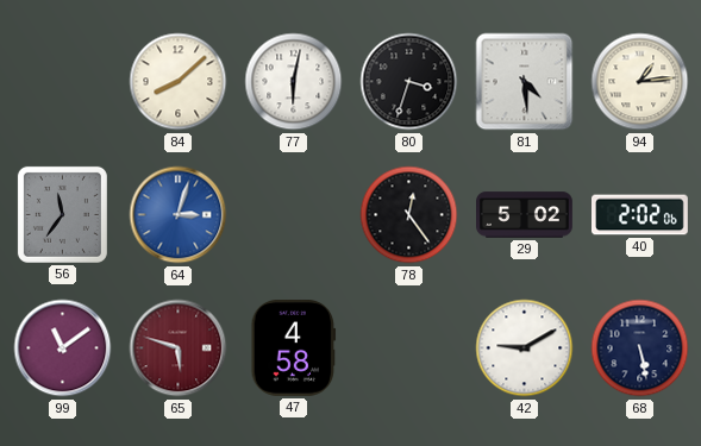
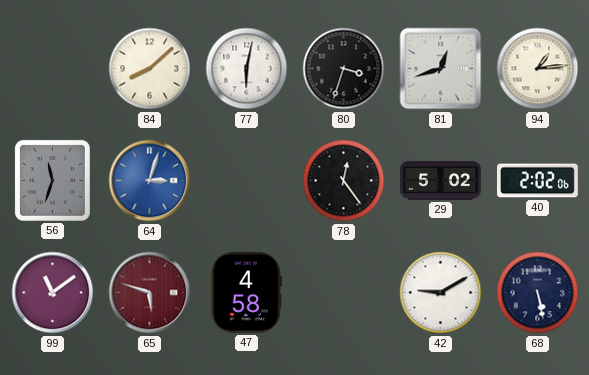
81: 4:29 -> 12:42
56: 11:36 -> 11:33
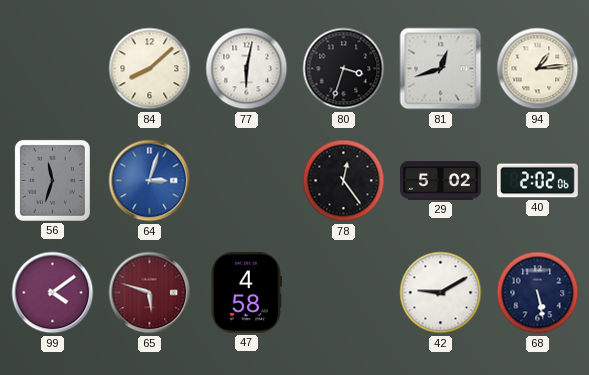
99: 11:09 -> 4:09
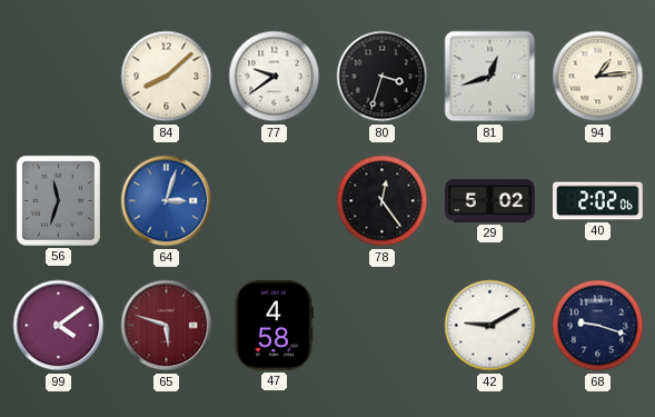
77: 6:02 -> 9:39
68: 5:28 -> 9:18
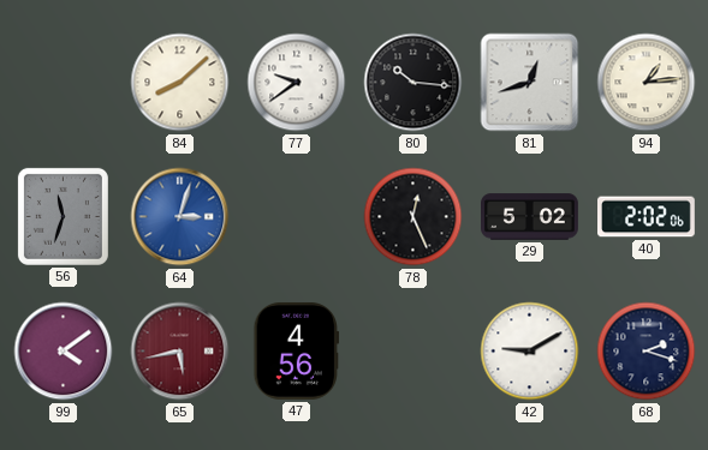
80: 3:33 -> 10:16
78: 12:24 -> 12:26
65: 5:48 -> 5:43
47: 4:58 -> 4:56
68: 9:18 -> 2:18
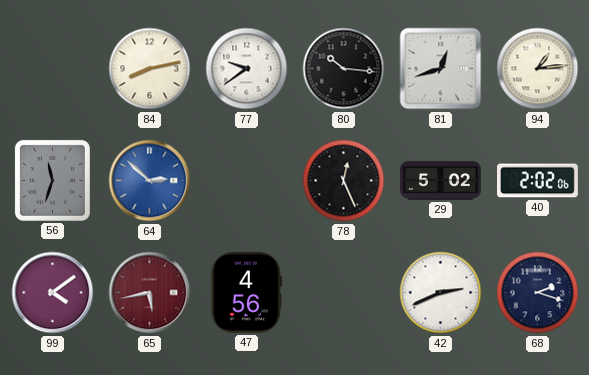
84: 8:08 -> 8:13
64: 3:03 -> 2:52
42: 9:10 -> 2:41
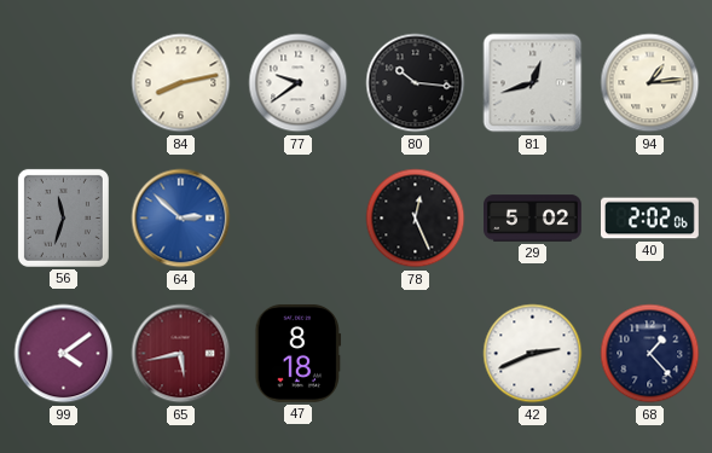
47: 4:56 -> 8:18
68: 2:18 -> 1:23
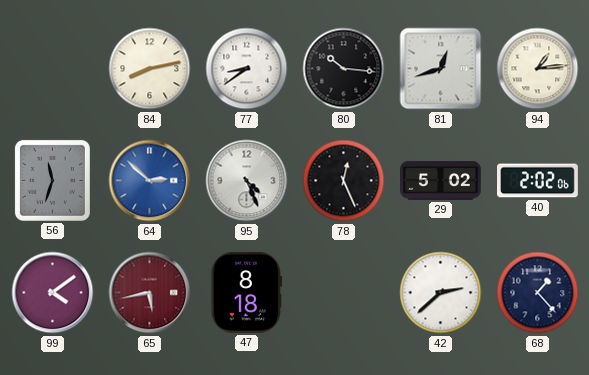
77: 9:39 -> 8:39
95: none -> 4:26
42: 2:41 -> 2:38
